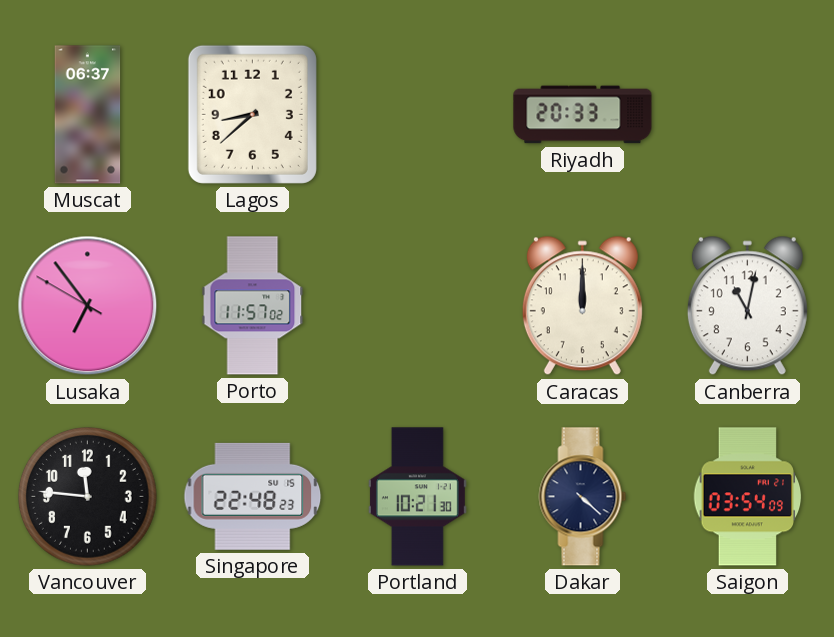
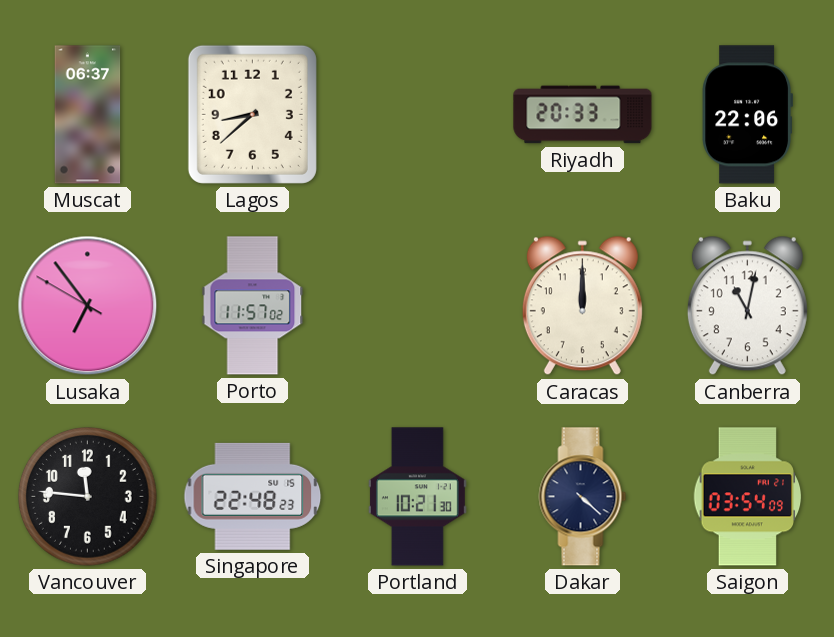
Baku: none -> 22:06
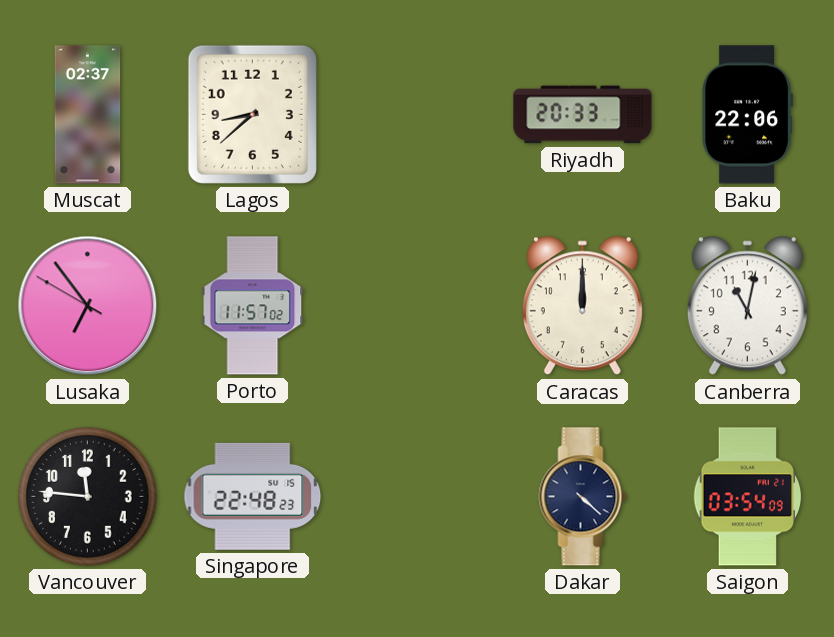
Muscat: 06:37 -> 02:37
Portland: 10:21 -> none
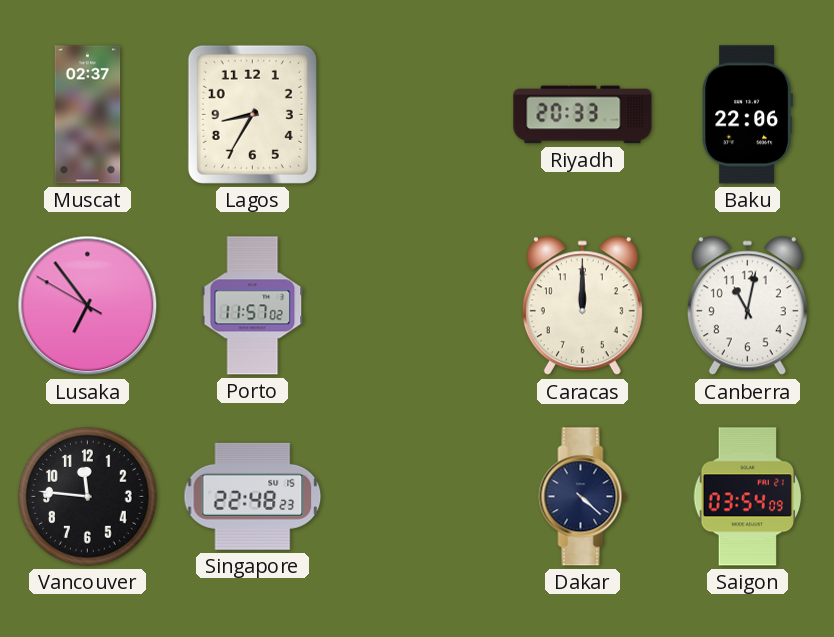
Lagos: 8:38 -> 8:35
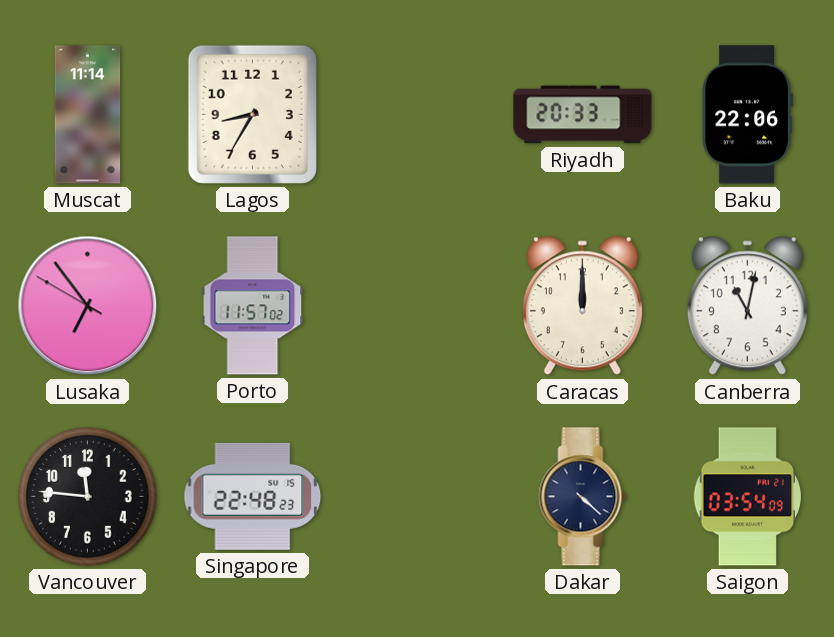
Muscat: 02:37 -> 11:14
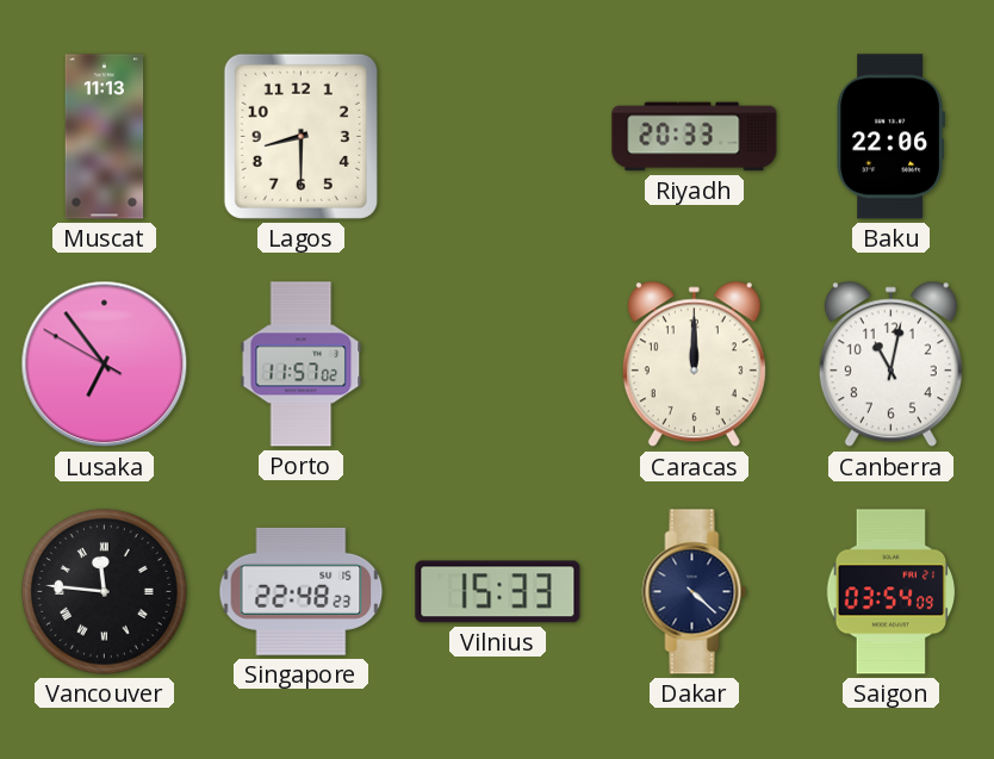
Muscat: 11:14 -> 11:13
Lagos: 8:35 -> 8:30
Vancouver numerals: Arabic -> Roman
Vilnius: none -> 15:33
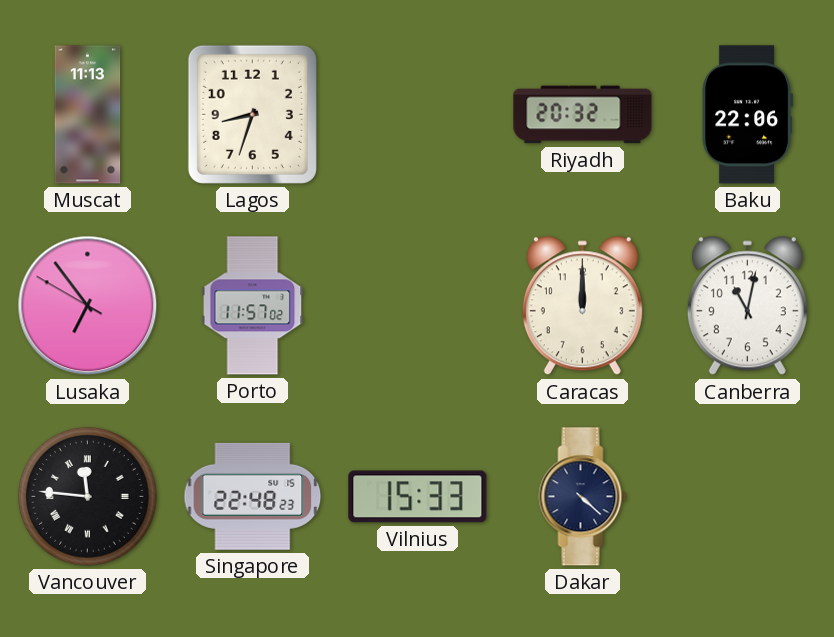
Lagos: 8:30 -> 8:33
Riyadh: 20:33 -> 20:32
Saigon: 03:54 -> none
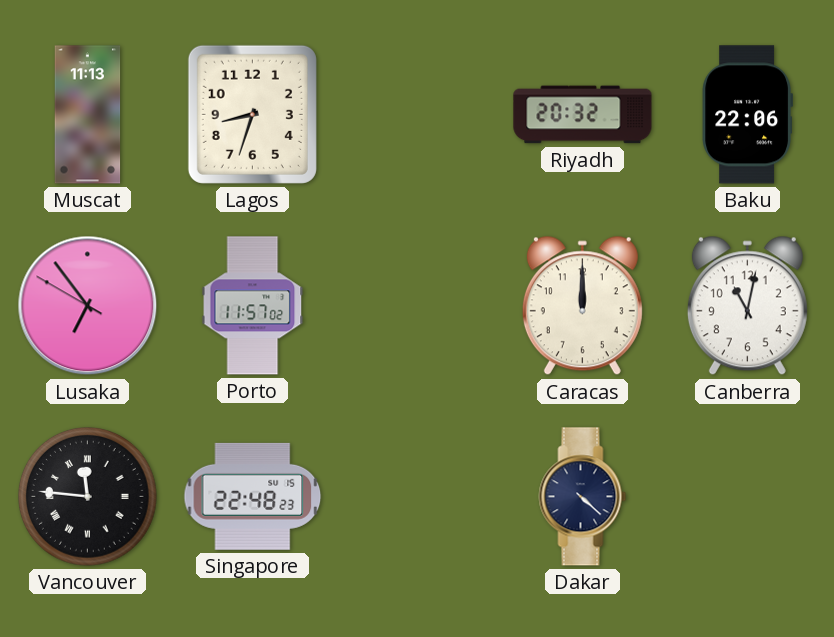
Vilnius: 15:33 -> none
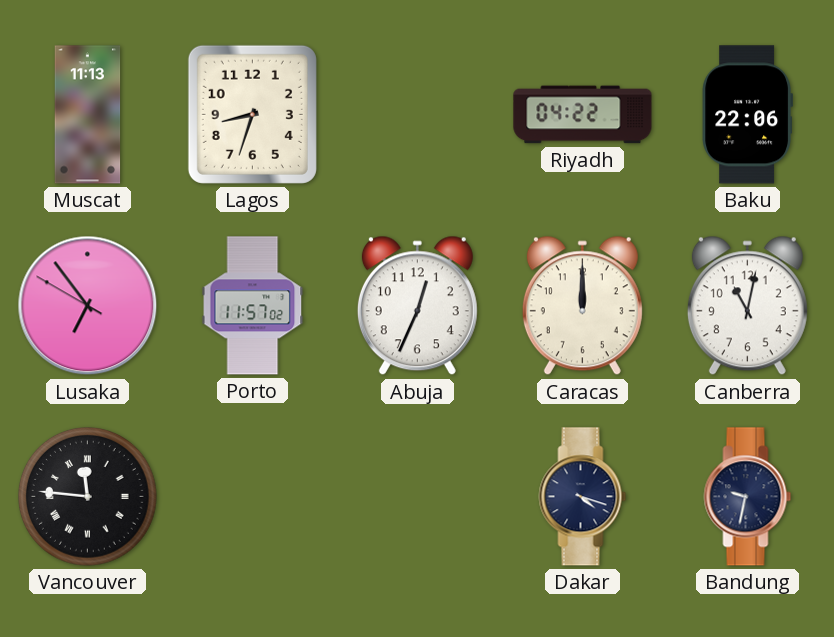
Riyadh: 20:32 -> 04:22
Abuja: none -> 12:34
Singapore: 22:48 -> none
Dakar: 4:22 -> 4:18
Bandung: none -> 9:32
